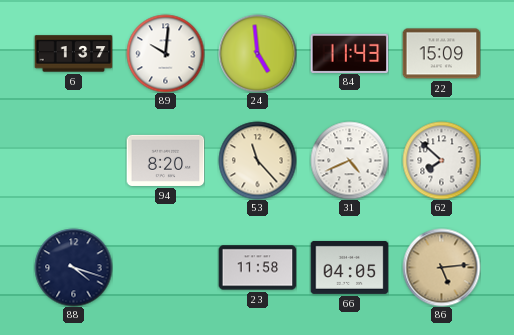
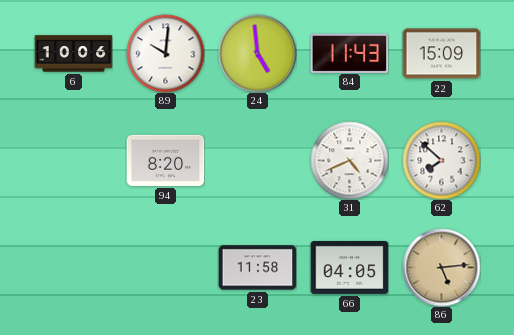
6: 1:37 -> 10:06
53: 11:23 -> none
88: 4:18 -> none
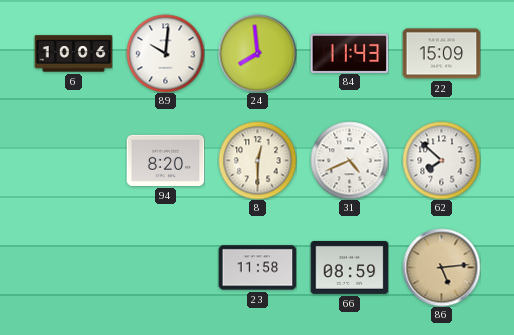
24: 4:59 -> 7:59
8: none -> 12:30
66: 04:05 -> 08:59
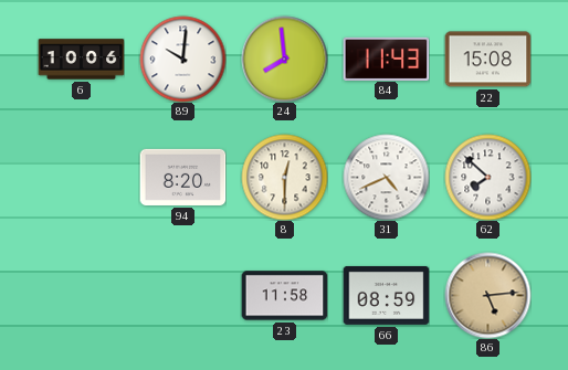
22: 15:09 -> 15:08
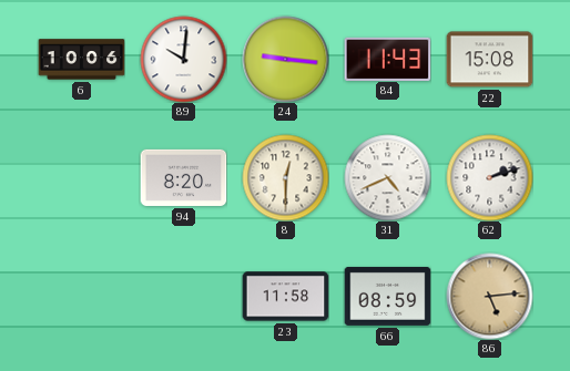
24: 7:59 -> 9:16
62: 7:52 -> 2:12
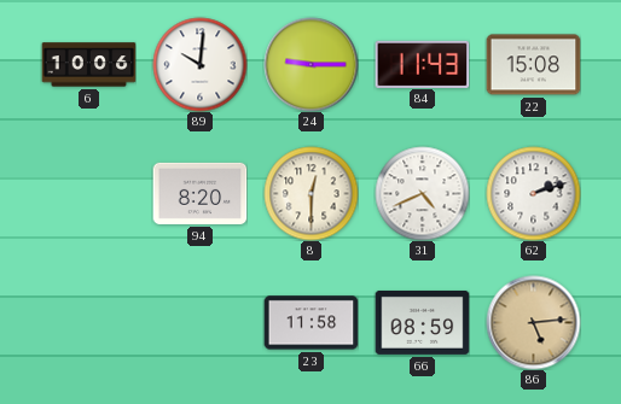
24: 9:16 -> 9:15
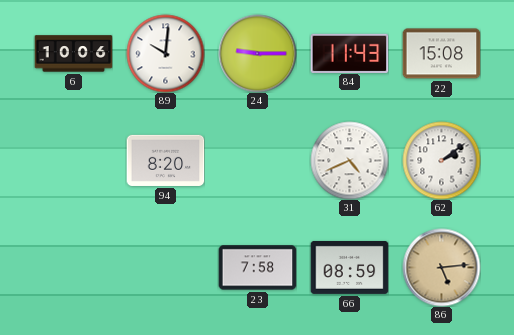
8: 12:30 -> none
62: 2:12 -> 2:09
23: 11:58 -> 7:58
